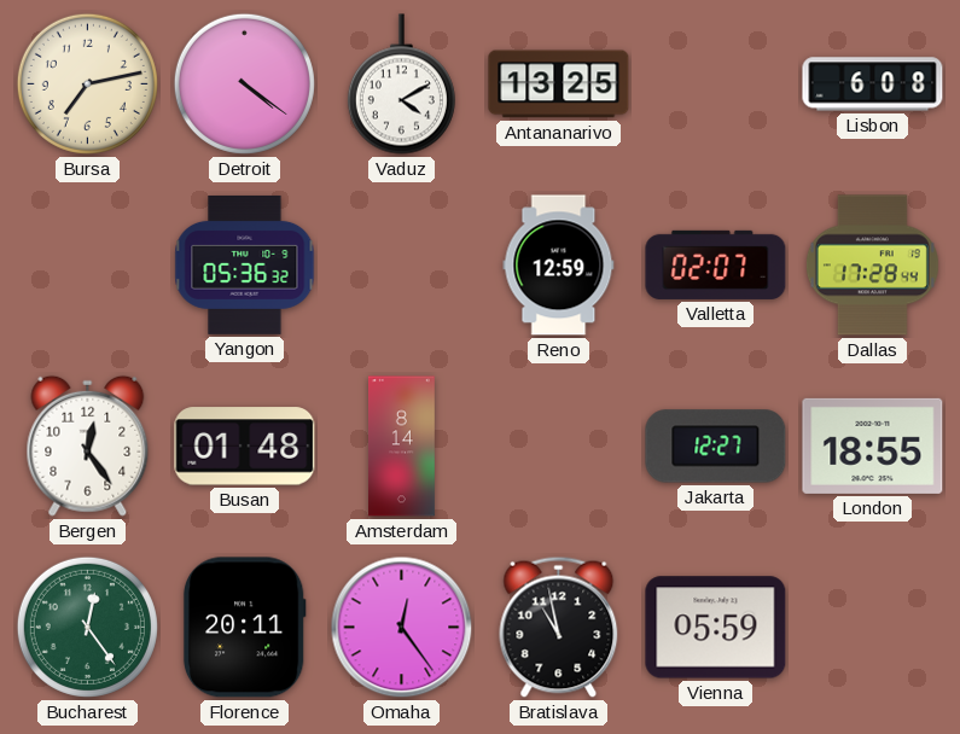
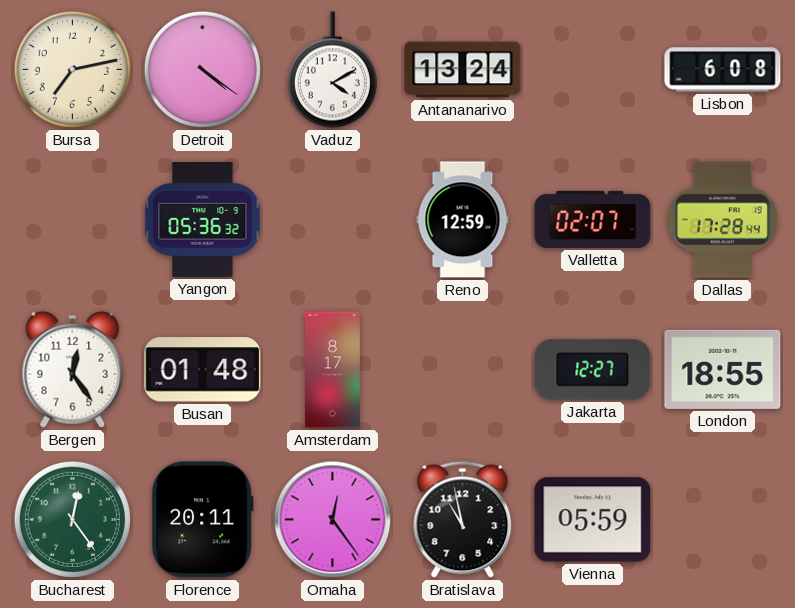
Antananarivo: 13:25 -> 13:24
Amsterdam: 8:14 -> 8:17
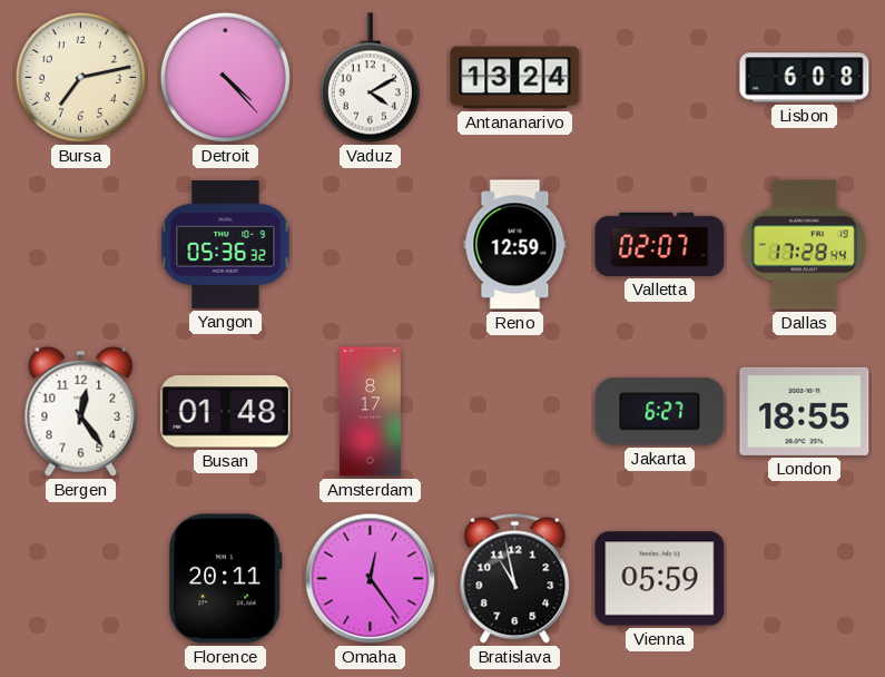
Detroit: 4:21 -> 4:23
Jakarta: 12:27 -> 6:27
Bucharest: 12:24 -> none
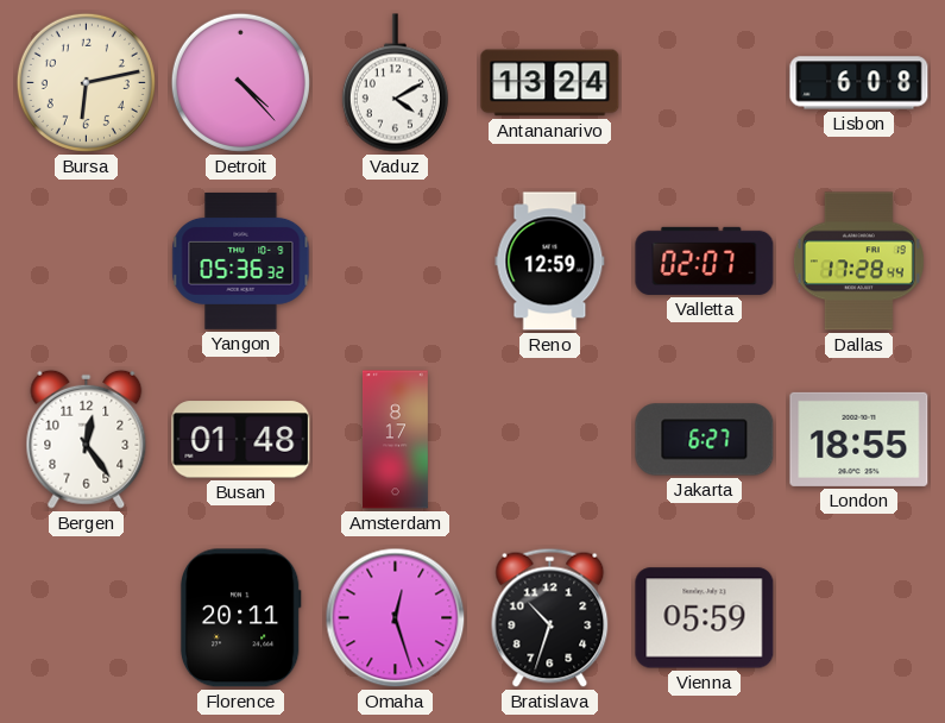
Bursa: 7:13 -> 6:13
Omaha: 12:24 -> 12:27
Bratislava: 10:58 -> 10:33
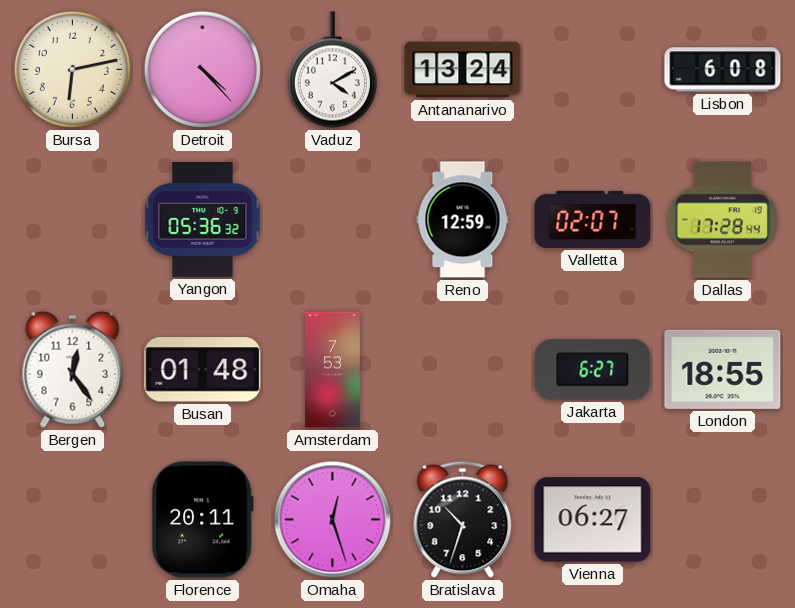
Amsterdam: 8:17 -> 7:53
Vienna: 05:59 -> 06:27
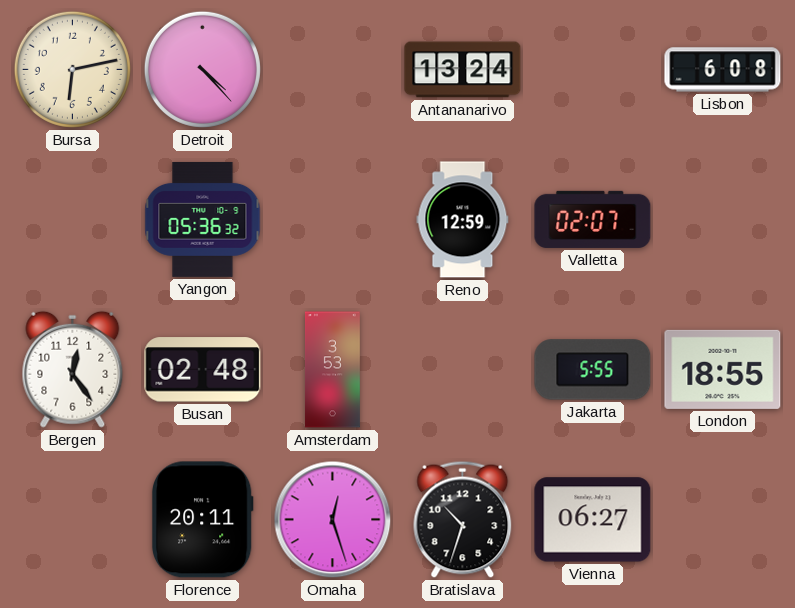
Vaduz: 4:10 -> none
Dallas: 17:28 -> none
Busan: 01:48 -> 02:48
Amsterdam: 7:53 -> 3:53
Jakarta: 6:27 -> 5:55
